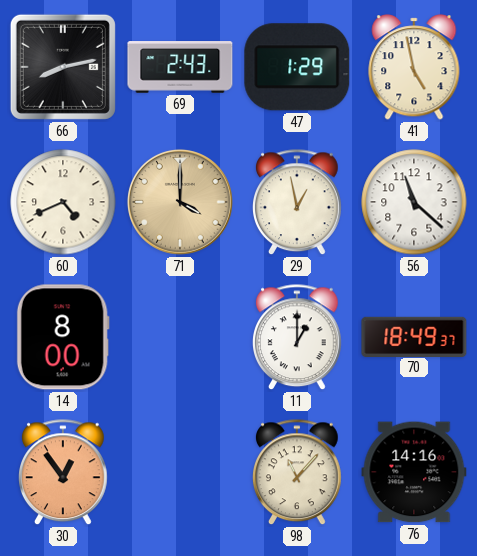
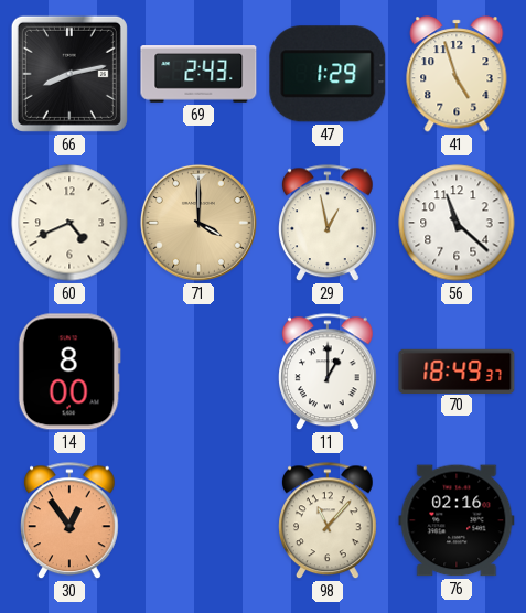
41: 4:58 -> 4:57
76: 14:16 -> 02:16
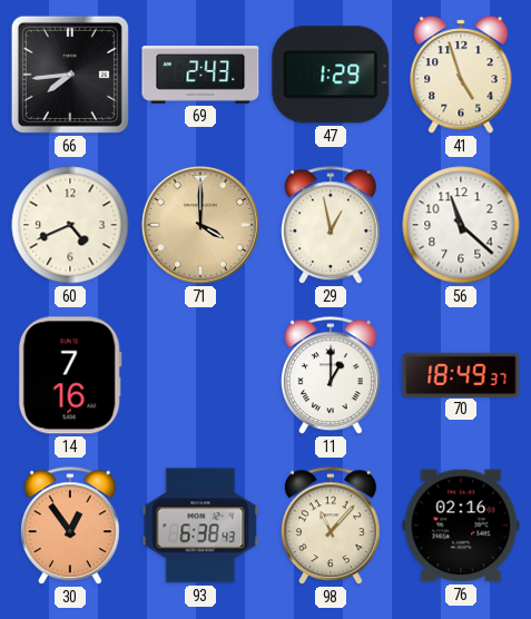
66: 8:13 -> 7:44
14: 8:00 -> 7:16
93: none -> 6:38
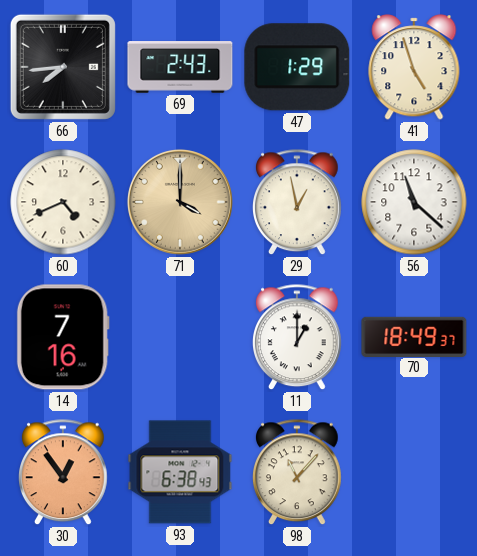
76: 02:16 -> none
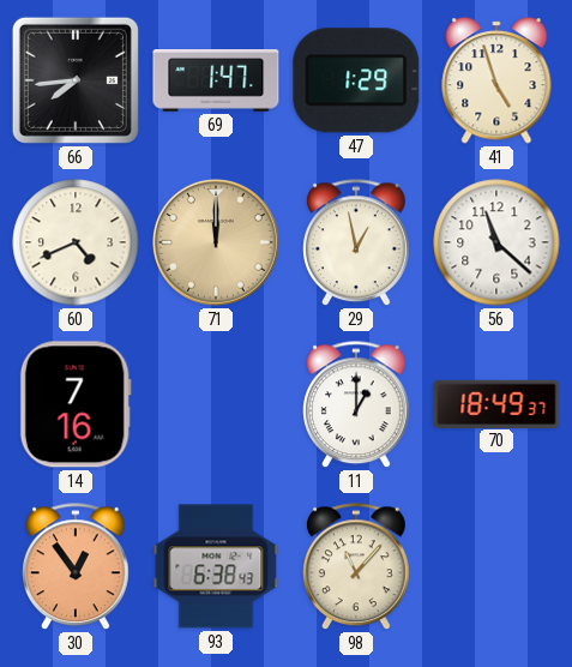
69: 2:43 -> 1:47
71: 4:00 -> 12:00
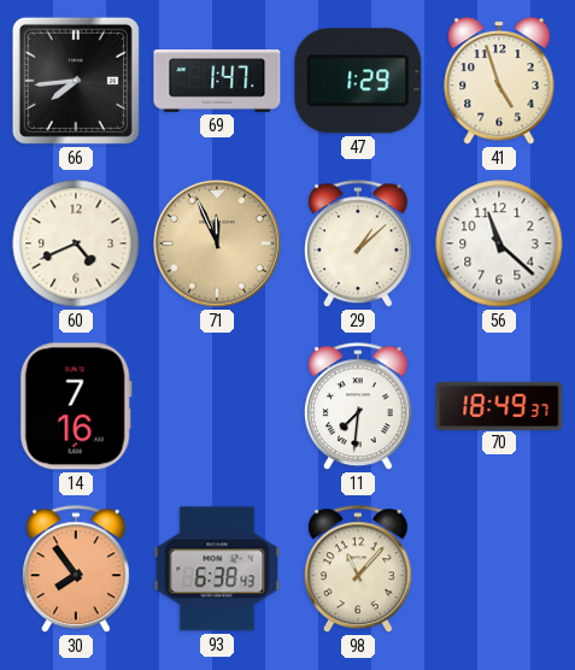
71: 12:00 -> 11:56
29: 12:58 -> 1:08
11: 1:00 -> 7:31
30: 12:54 -> 7:54
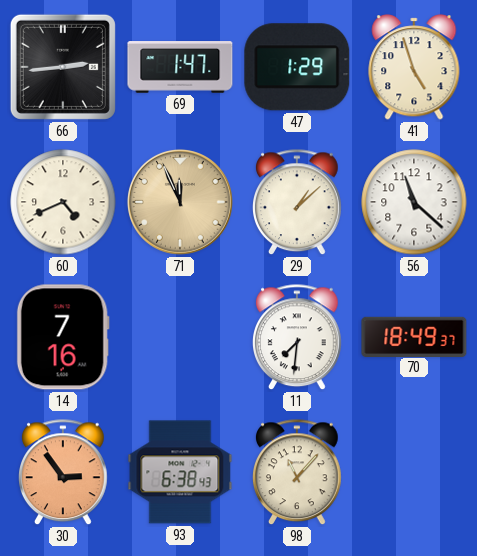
66: 7:44 -> 2:44
30: 7:54 -> 2:54
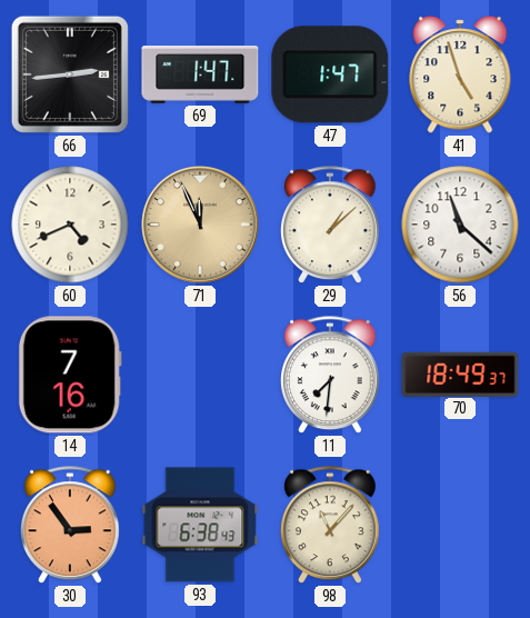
47: 1:29 -> 1:47
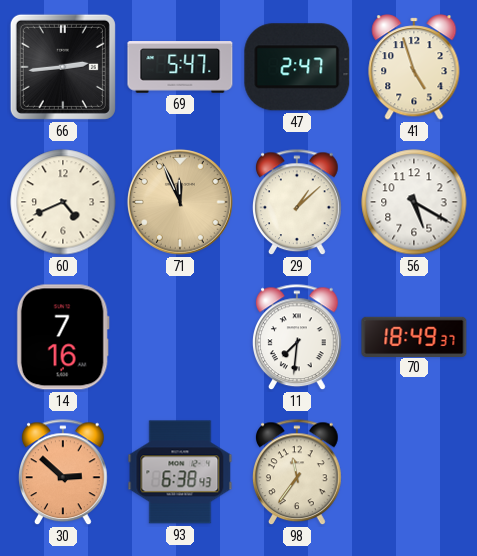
69: 1:47 -> 5:47
47: 1:47 -> 2:47
56: 11:22 -> 5:20
30: 2:54 -> 2:52
98: 11:07 -> 11:36
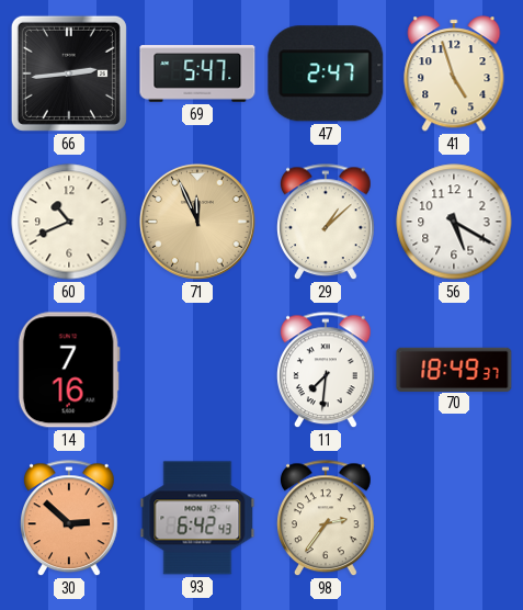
60: 4:41 -> 10:41
93: 6:38 -> 6:42
98: 11:36 -> 2:36
